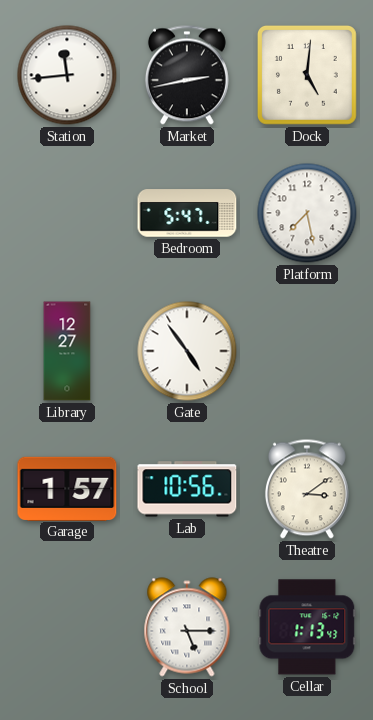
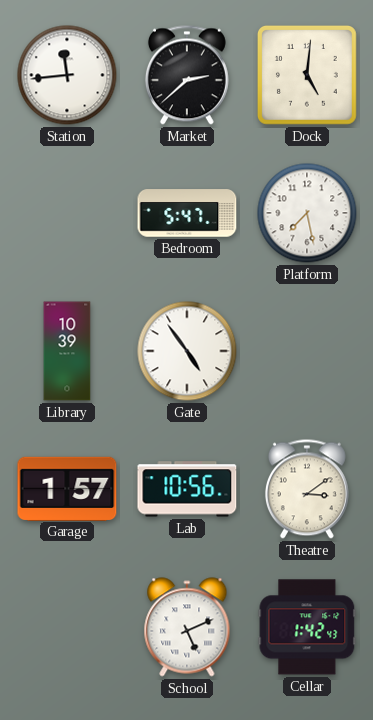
Market: 2:43 -> 2:38
Library: 12:27 -> 10:39
School: 5:15 -> 5:11
Cellar: 1:13 -> 1:42
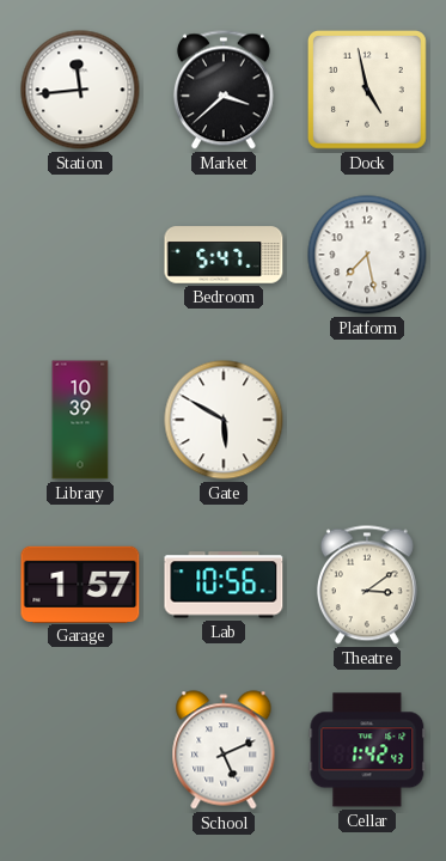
Market: 2:38 -> 3:38
Dock: 5:01 -> 4:58
Gate: 4:54 -> 5:50
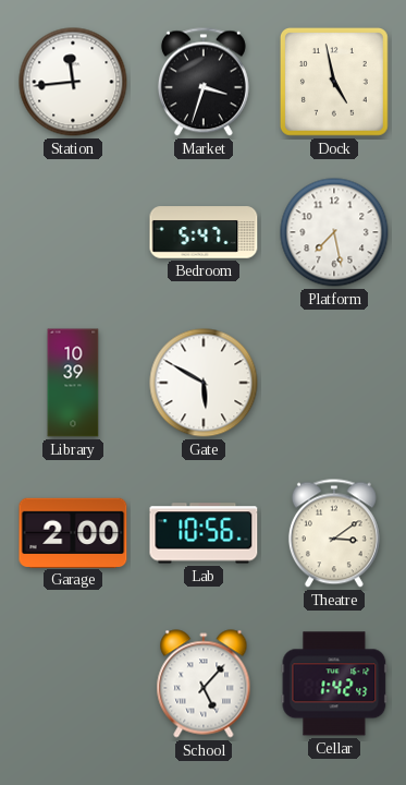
Market: 3:38 -> 3:33
Garage: 1:57 -> 2:00
School: 5:11 -> 5:07
